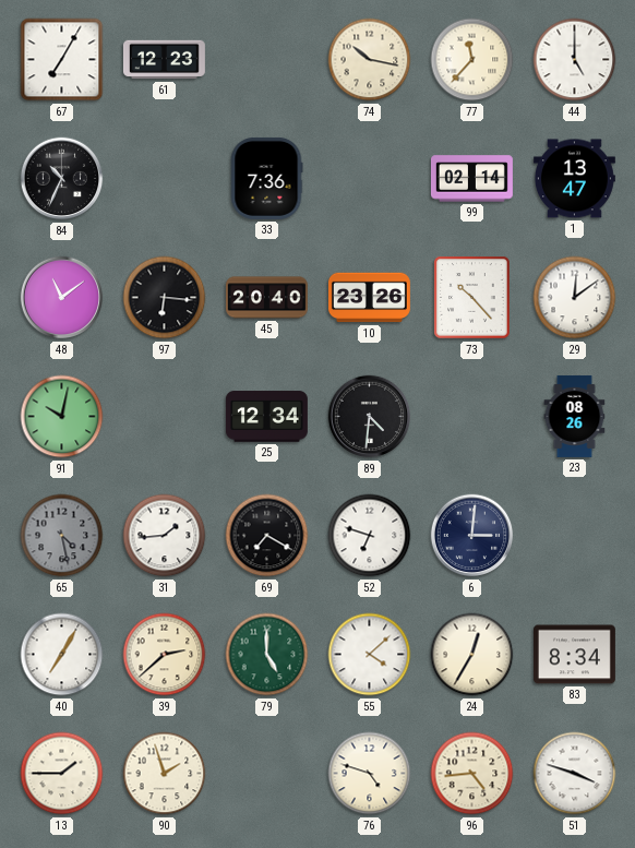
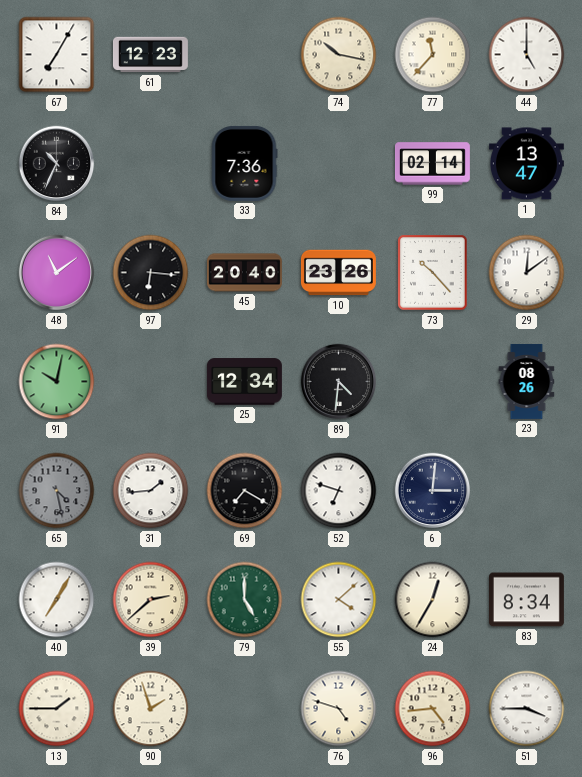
51: 3:48 -> 3:45
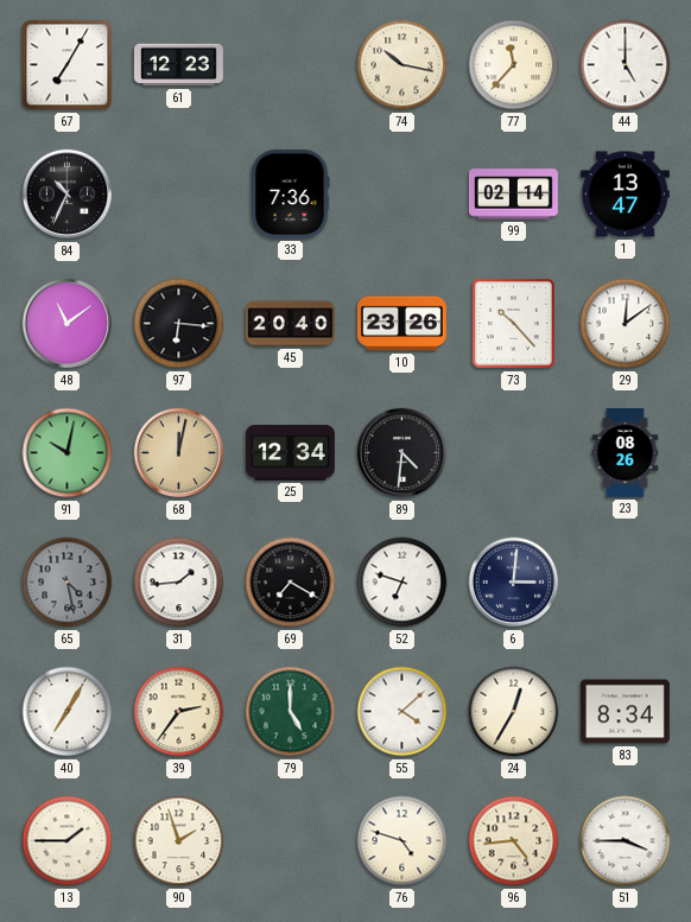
68: none -> 12:02
39: 2:38 -> 2:36
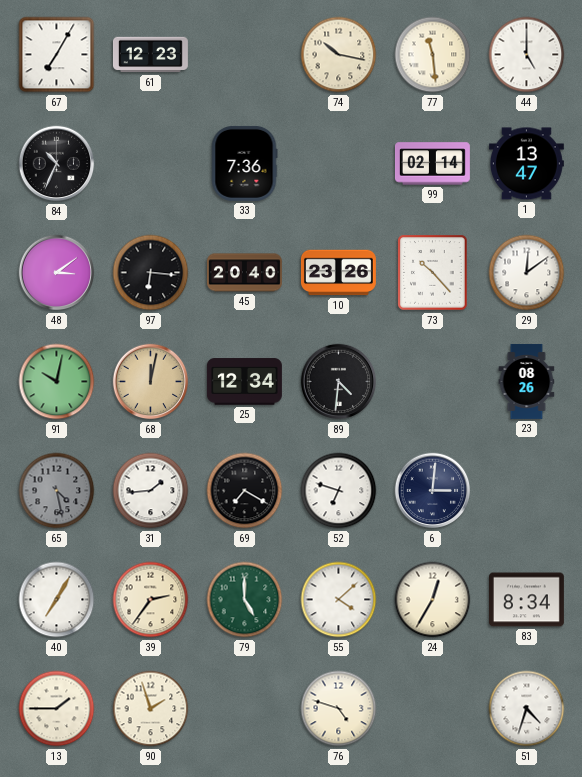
77: 11:37 -> 11:29
48: 11:09 -> 3:09
96: 4:44 -> none
51: 3:45 -> 4:33
